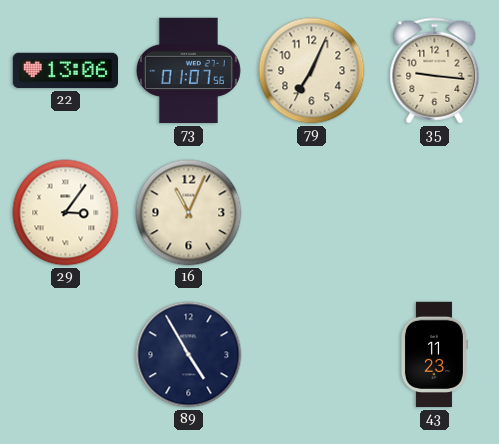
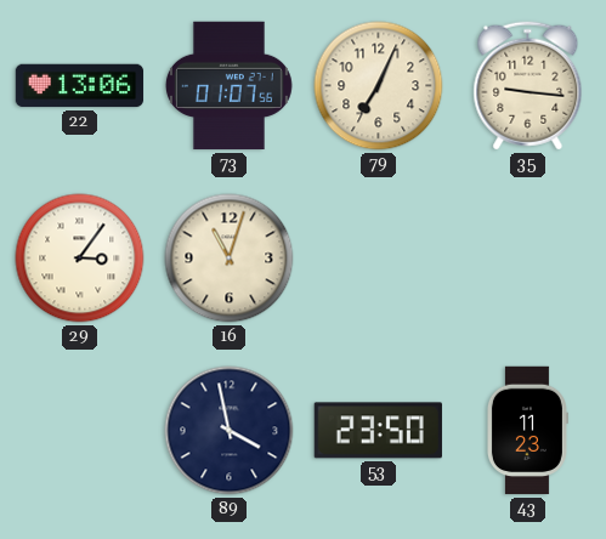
16: 11:04 -> 11:03
89: 4:55 -> 3:58
53: none -> 23:50
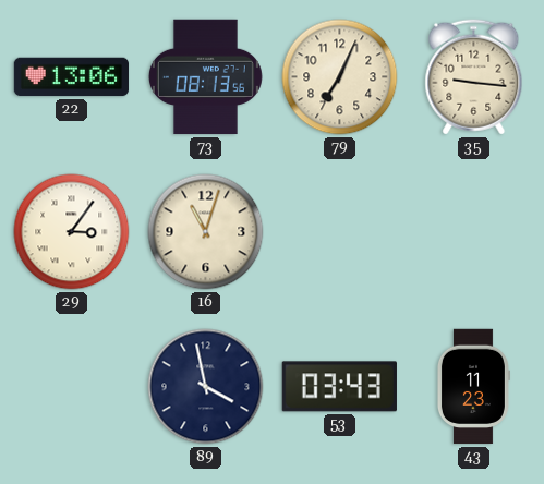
73: 01:07 -> 08:13
53: 23:50 -> 03:43
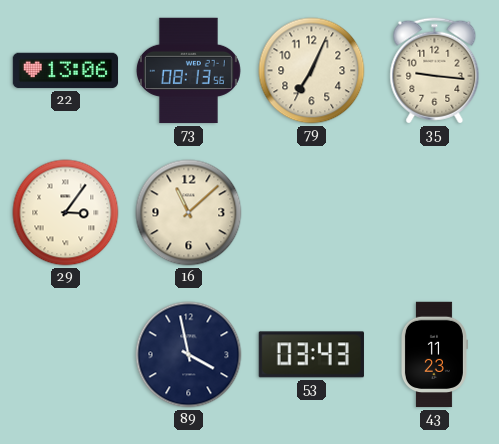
16: 11:03 -> 11:08
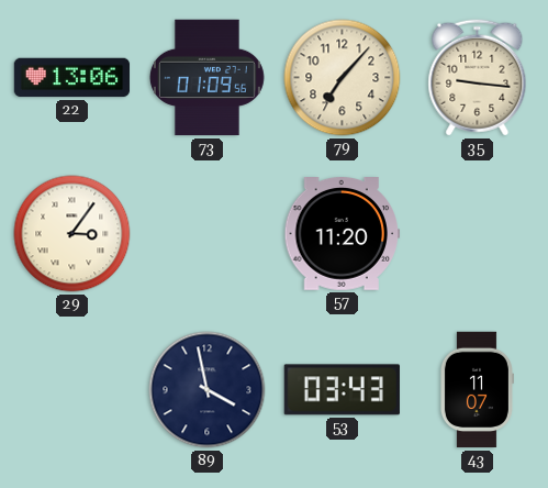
73: 08:13 -> 01:09
79: 7:04 -> 7:07
16: 11:08 -> none
57: none -> 11:20
43: 11:23 -> 11:07
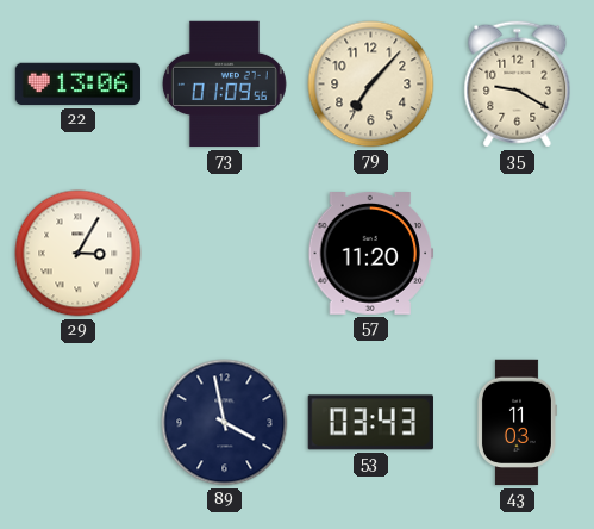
35: 9:16 -> 9:20
29: 3:06 -> 3:05
43: 11:07 -> 11:03
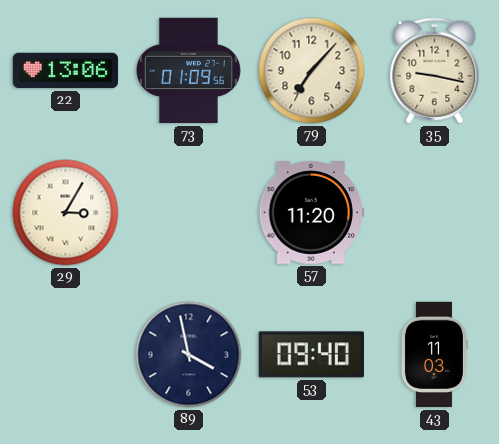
35: 9:20 -> 9:17
53: 03:43 -> 09:40
